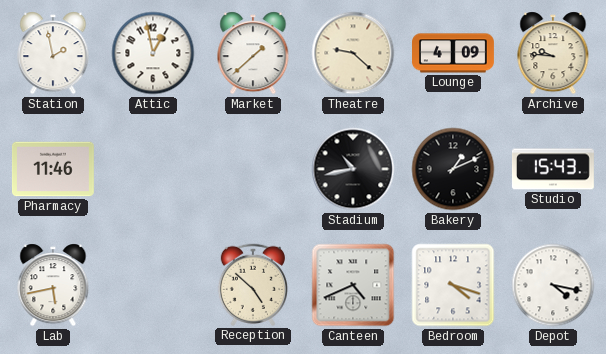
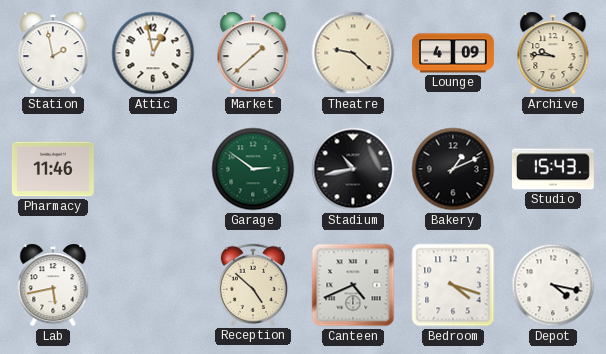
Garage: none -> 2:51
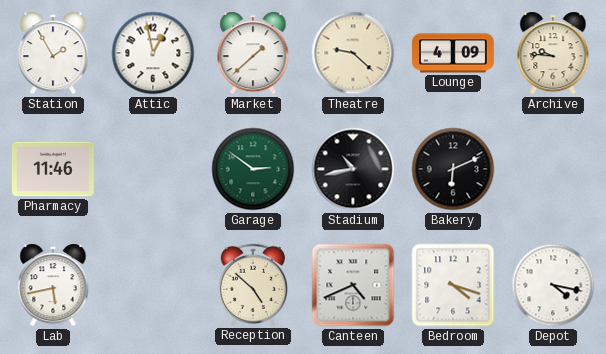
Station: 1:58 -> 1:55
Bakery: 1:11 -> 6:11
Studio: 15:43 -> none
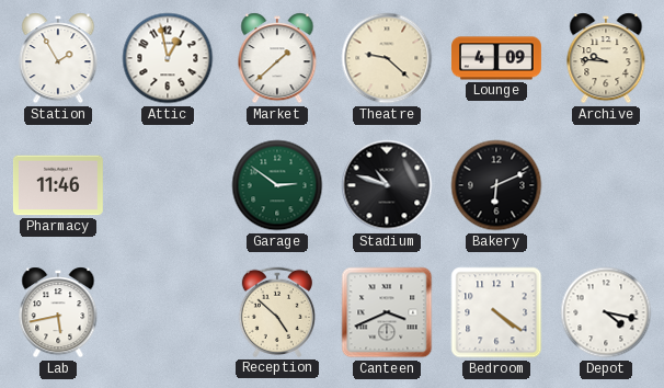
Stadium: 10:43 -> 10:48
Canteen: 4:41 -> 3:41
Bedroom: 4:18 -> 4:21
